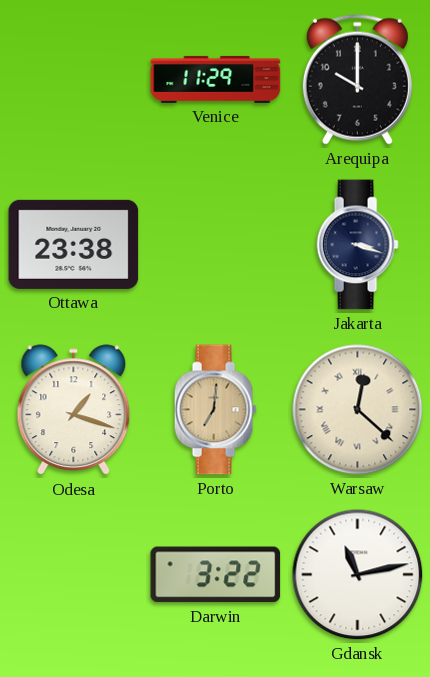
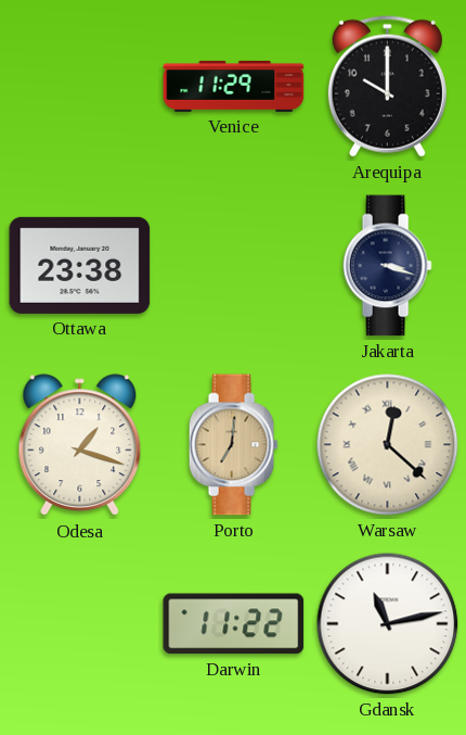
Darwin: 3:22 -> 11:22
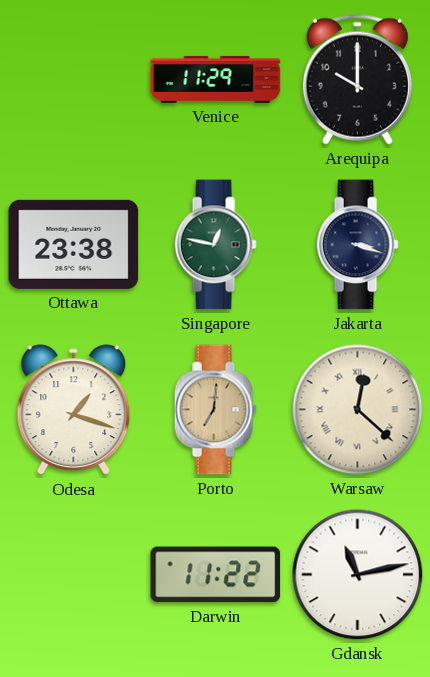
Singapore: none -> 12:47
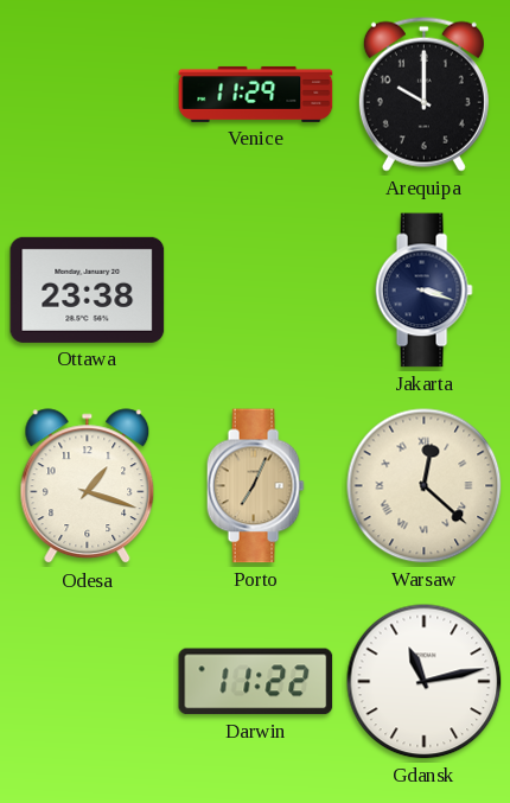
Singapore: 12:47 -> none
Porto: 7:01 -> 7:04
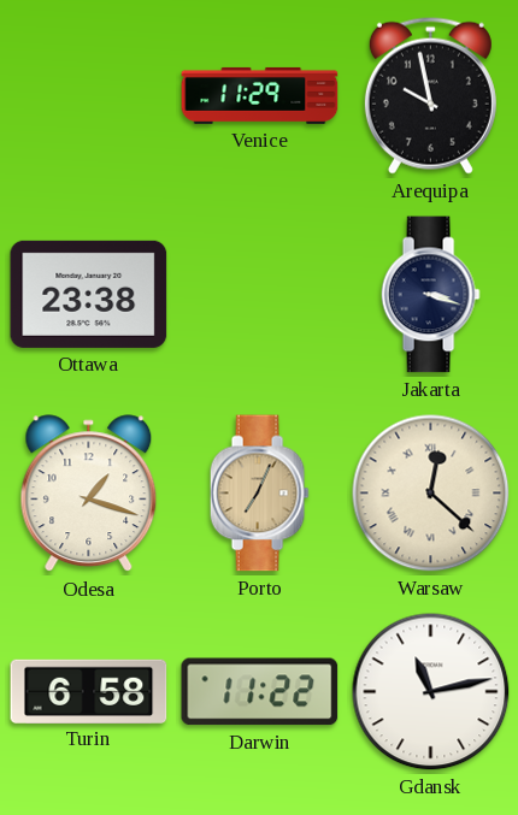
Arequipa: 10:00 -> 9:58
Turin: none -> 6:58
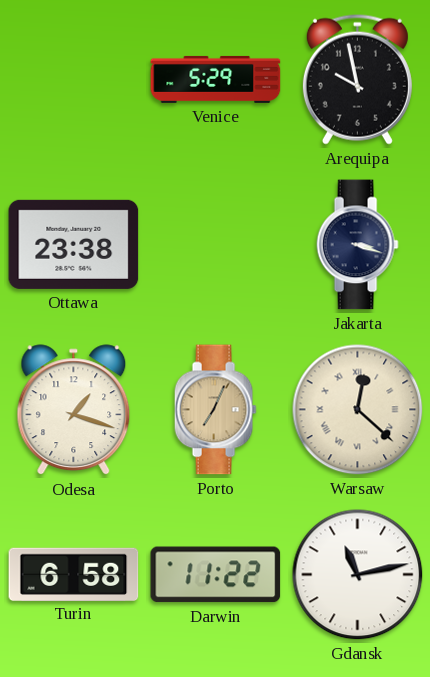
Venice: 11:29 -> 5:29
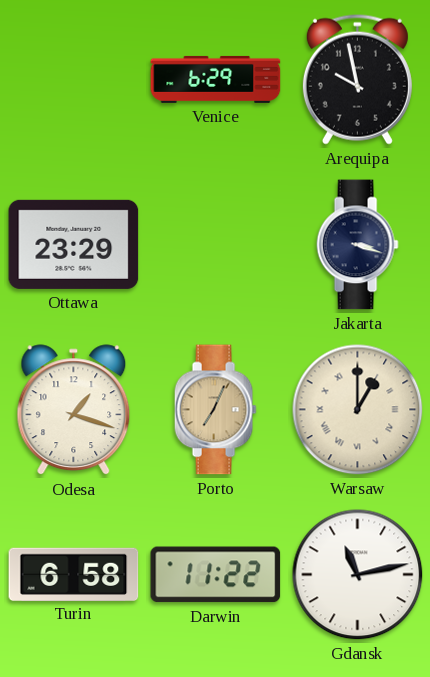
Venice: 5:29 -> 6:29
Ottawa: 23:38 -> 23:29
Warsaw: 12:22 -> 1:00
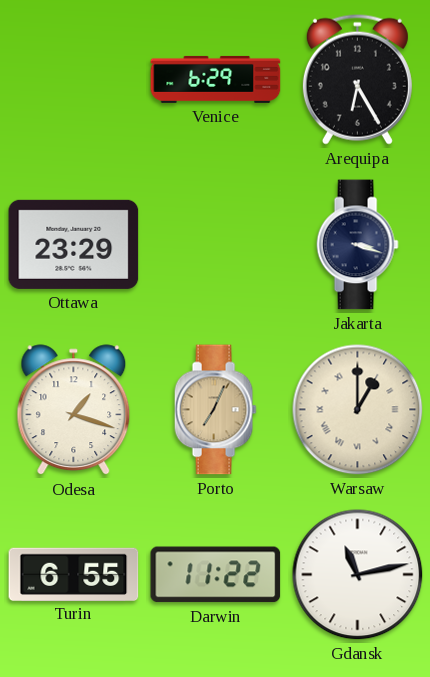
Arequipa: 9:58 -> 6:25
Turin: 6:58 -> 6:55
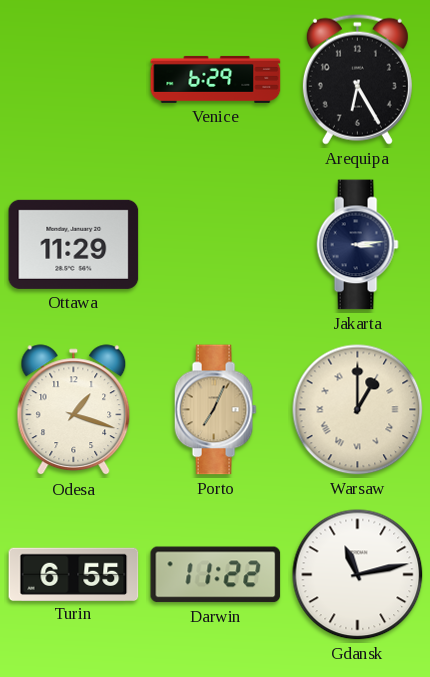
Ottawa: 23:29 -> 11:29
Jakarta: 3:18 -> 3:14
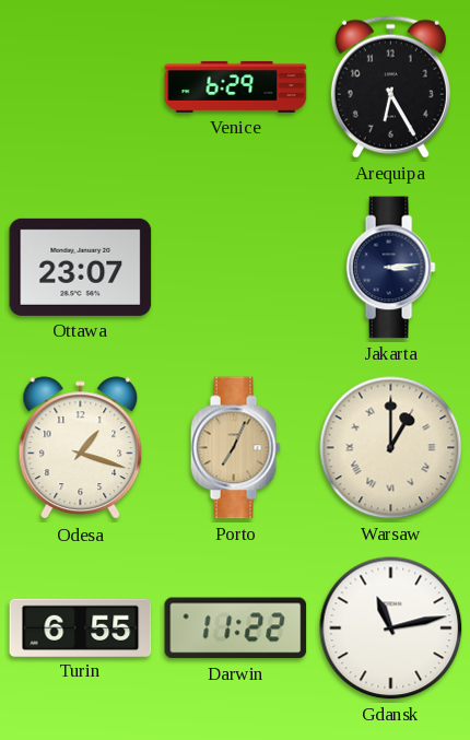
Ottawa: 11:29 -> 23:07
